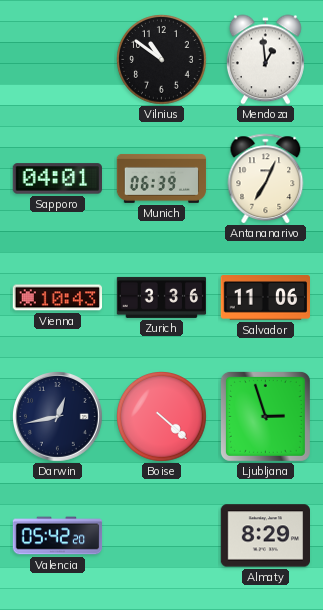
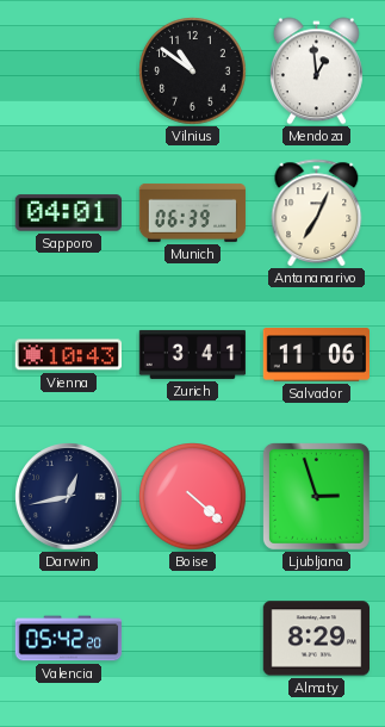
Zurich: 3:36 -> 3:41
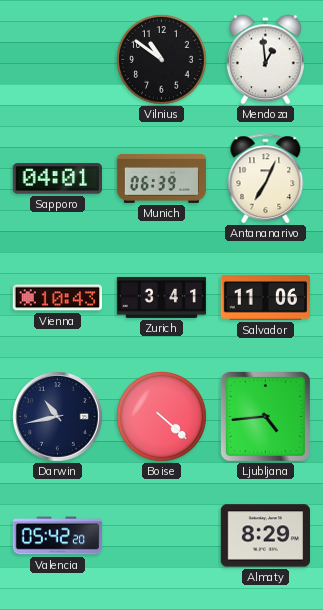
Darwin: 12:43 -> 10:43
Ljubljana: 2:57 -> 4:44
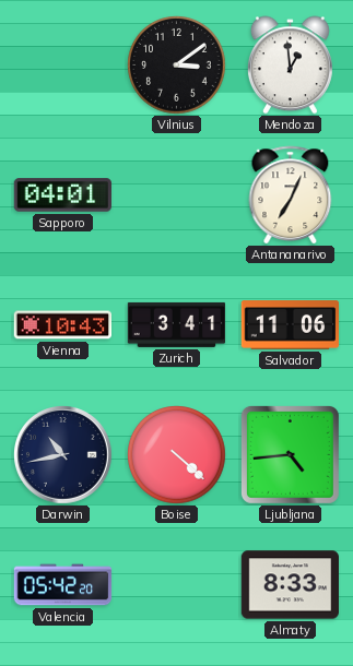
Vilnius: 10:51 -> 3:09
Munich: 06:39 -> none
Almaty: 8:29 -> 8:33
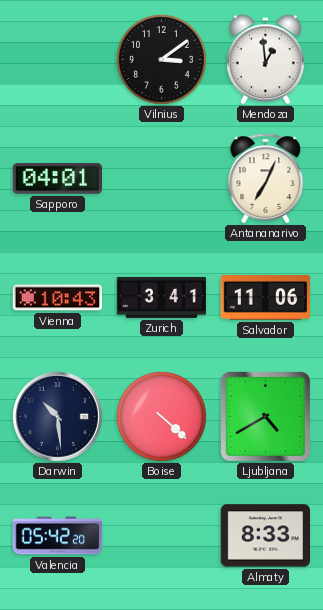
Darwin: 10:43 -> 10:29
Ljubljana: 4:44 -> 4:40
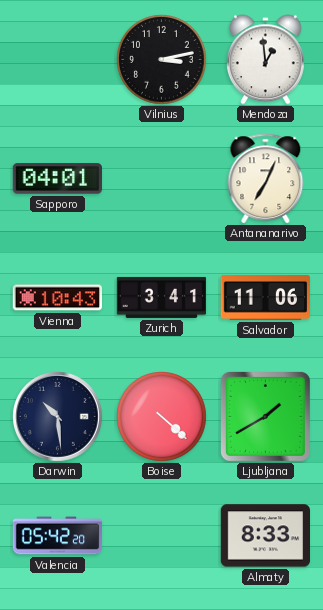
Vilnius: 3:09 -> 3:13
Ljubljana: 4:40 -> 1:40
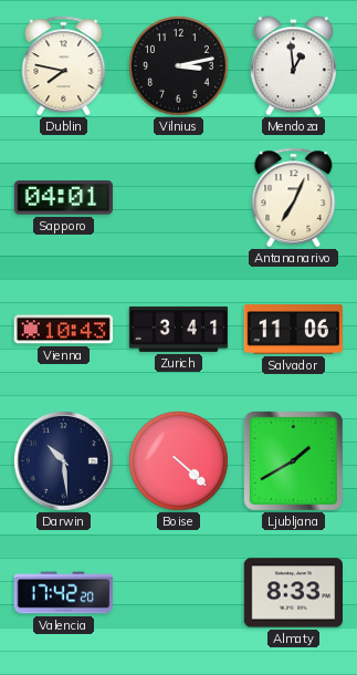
Dublin: none -> 7:47
Valencia: 05:42 -> 17:42
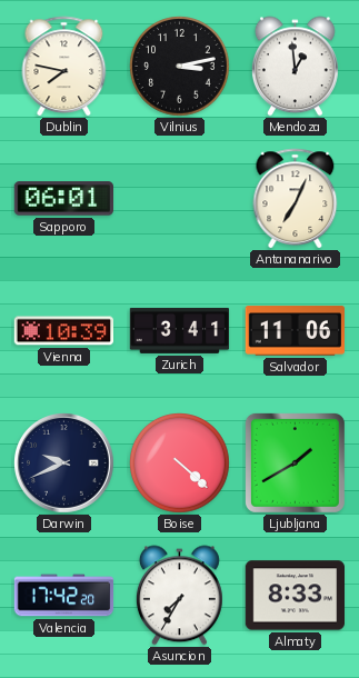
Sapporo: 04:01 -> 06:01
Vienna: 10:43 -> 10:39
Darwin: 10:29 -> 9:41
Asuncion: none -> 7:35
